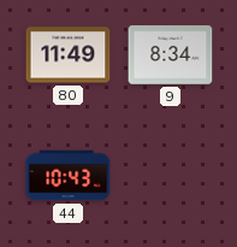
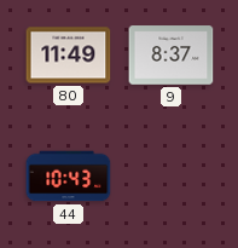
9: 8:34 -> 8:37
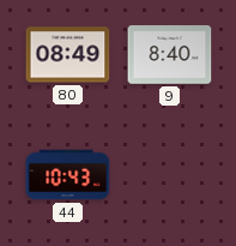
80: 11:49 -> 08:49
9: 8:37 -> 8:40
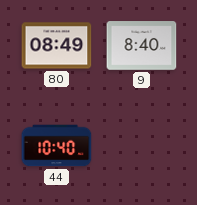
44: 10:43 -> 10:40
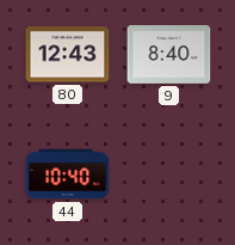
80: 08:49 -> 12:43
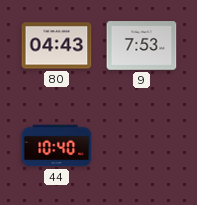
80: 12:43 -> 04:43
9: 8:40 -> 7:53
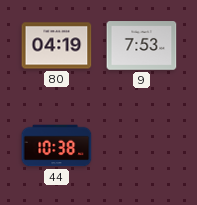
80: 04:43 -> 04:19
44: 10:40 -> 10:38
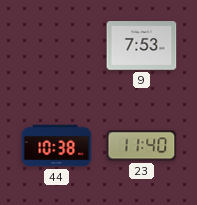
80: 04:19 -> none
23: none -> 11:40
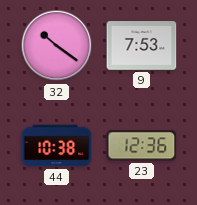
32: none -> 10:21
23: 11:40 -> 12:36
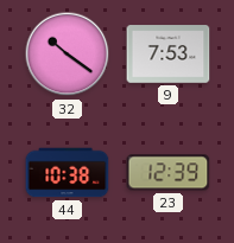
23: 12:36 -> 12:39
